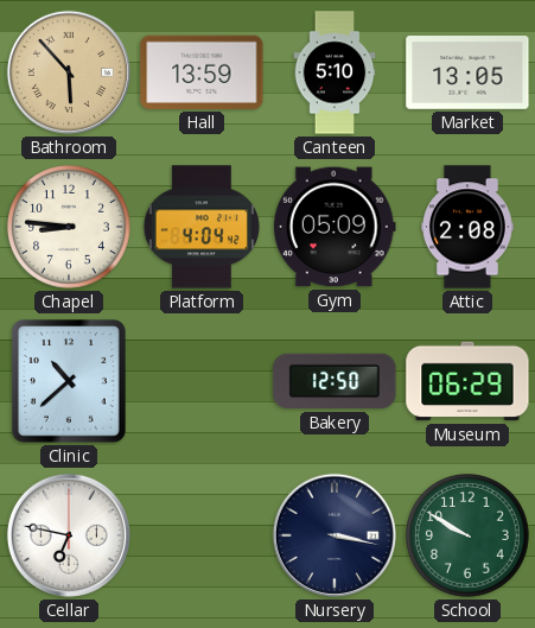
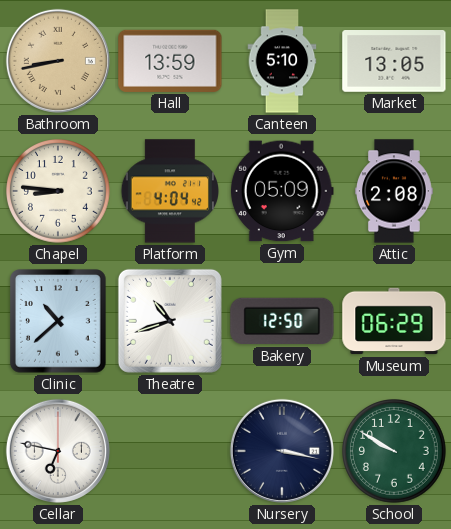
Bathroom: 5:53 -> 8:43
Theatre: none -> 10:42
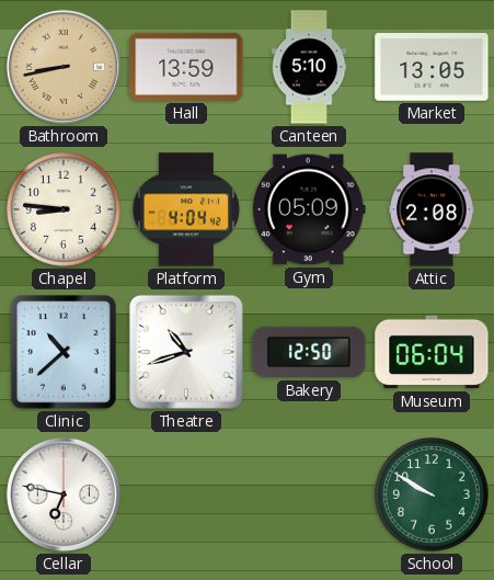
Museum: 06:29 -> 06:04
Nursery: 3:17 -> none
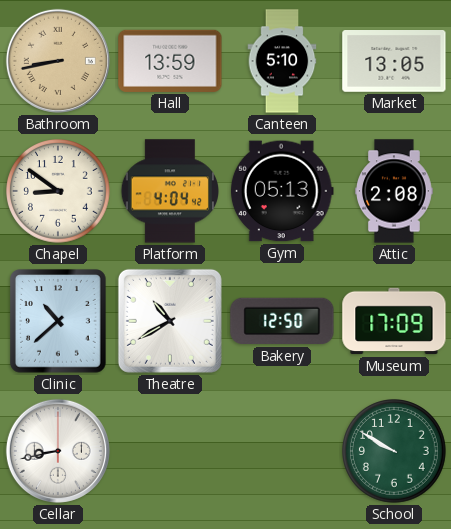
Chapel: 8:46 -> 8:51
Gym: 05:09 -> 05:13
Theatre: 10:42 -> 10:40
Museum: 06:04 -> 17:09
Cellar: 6:47 -> 8:43
